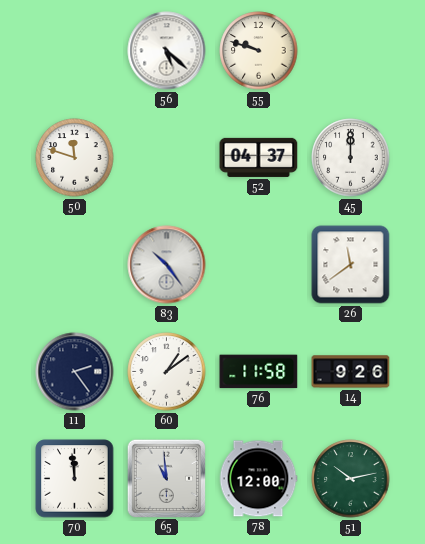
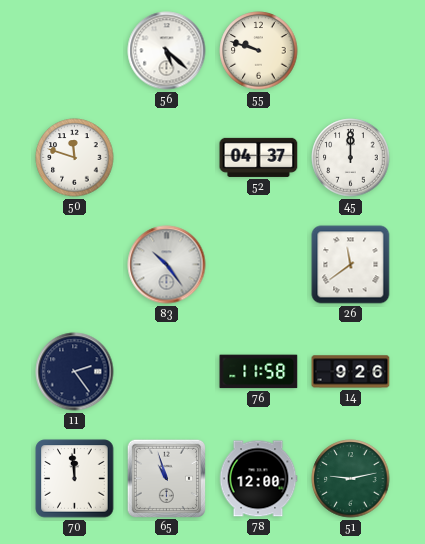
60: 1:09 -> none
65: 10:59 -> 10:57
51: 10:13 -> 9:13
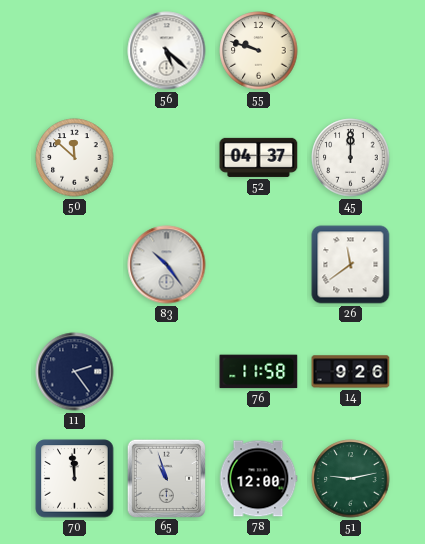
50: 11:48 -> 11:52
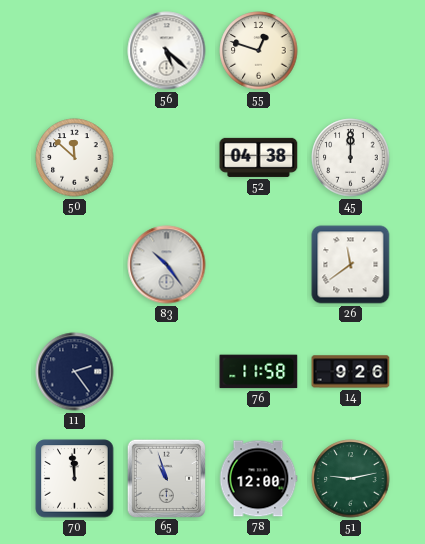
55: 9:48 -> 12:48
52: 04:37 -> 04:38
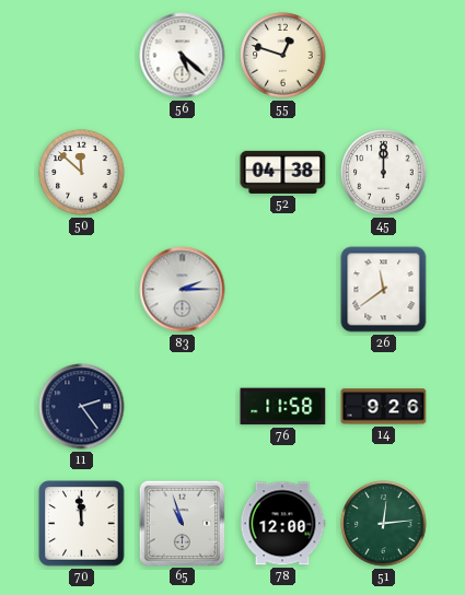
83: 10:24 -> 2:15
51: 9:13 -> 12:14
